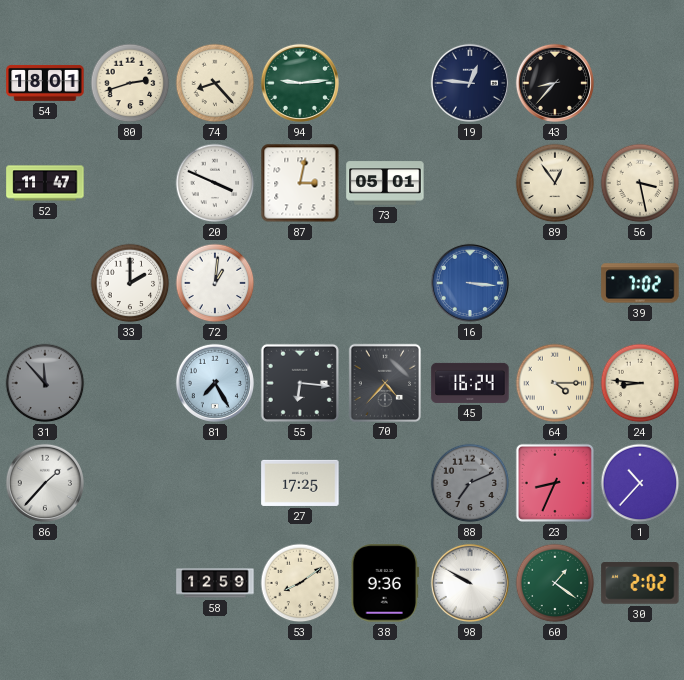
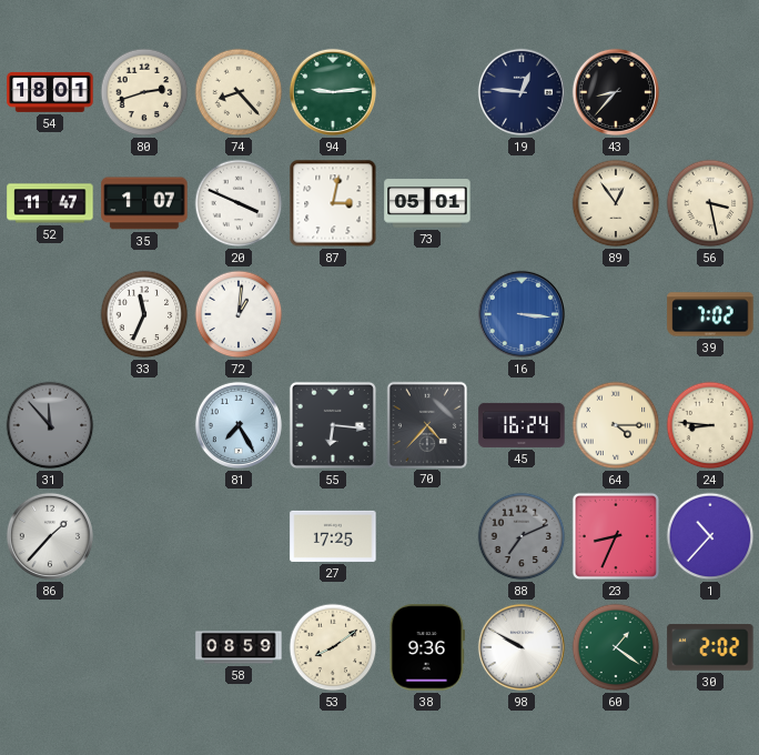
35: none -> 1:07
33: 2:00 -> 11:34
58: 12:59 -> 08:59
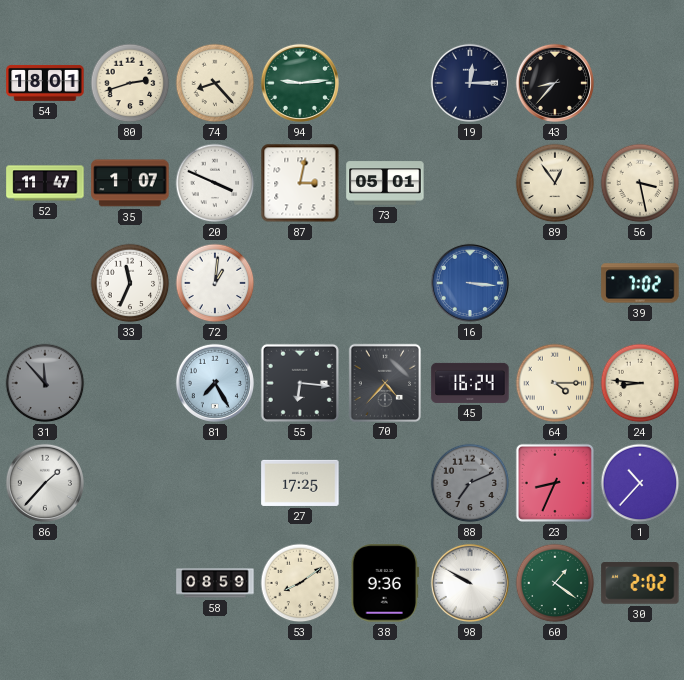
19: 12:46 -> 12:15
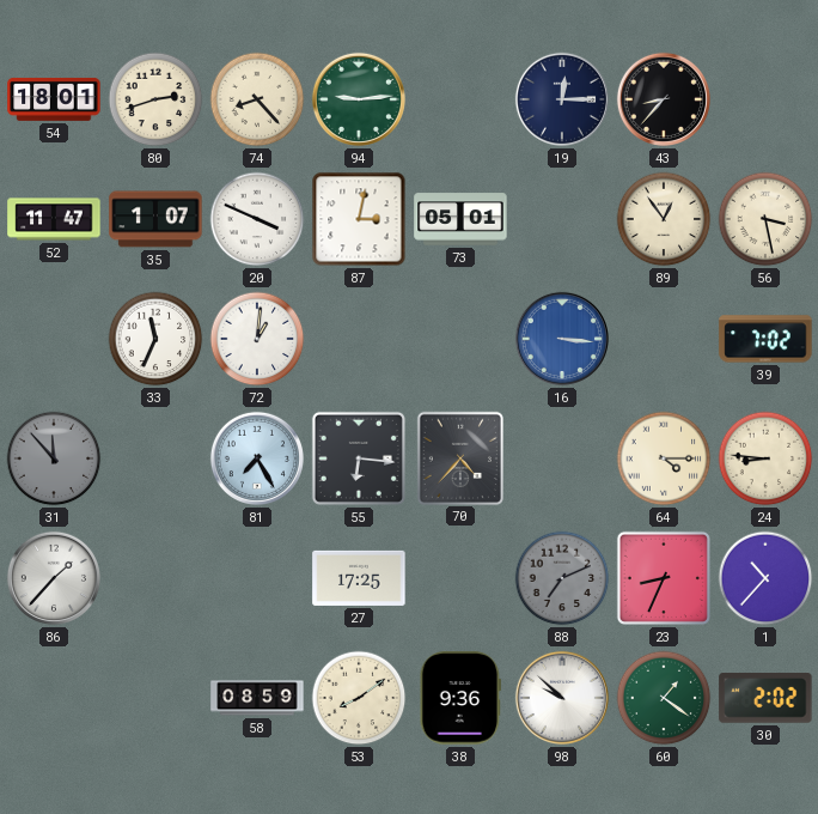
45: 16:24 -> none
98: 9:50 -> 9:52
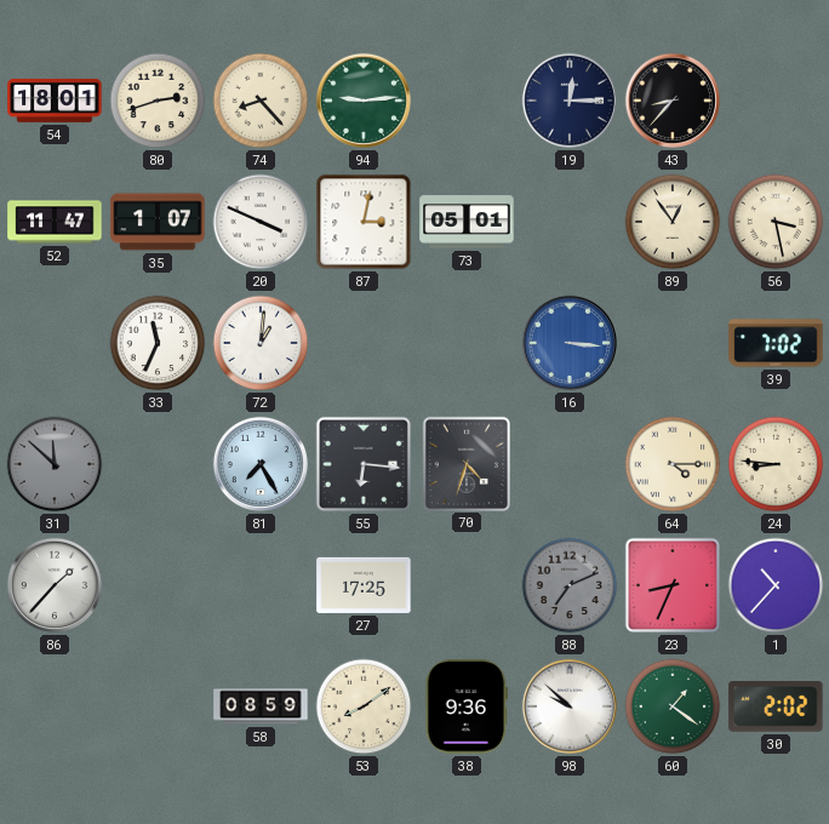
31: 11:53 -> 11:52
70: 4:37 -> 4:33
